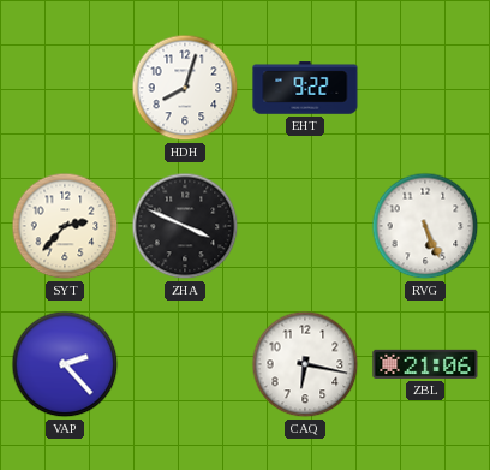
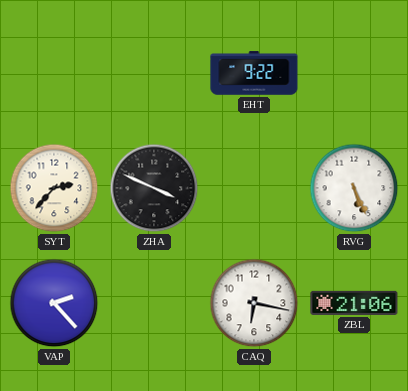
HDH: 8:03 -> none
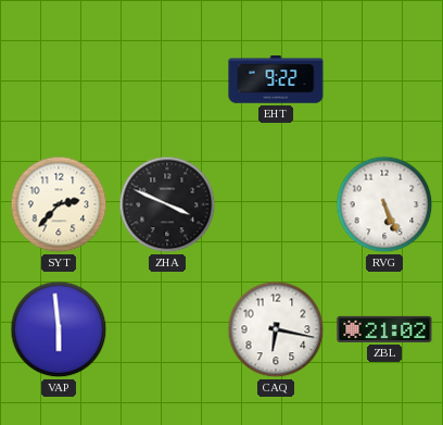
VAP: 2:23 -> 5:59
ZBL: 21:06 -> 21:02
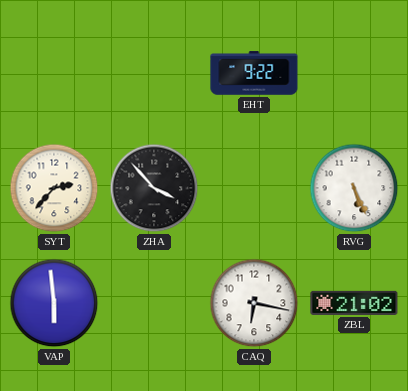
ZHA: 3:49 -> 3:53
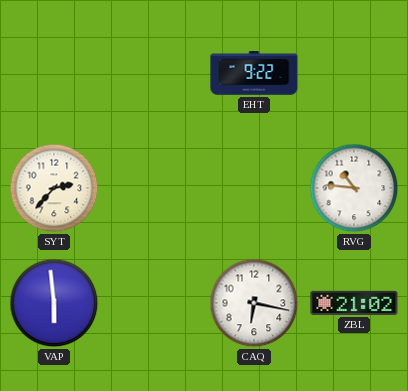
ZHA: 3:53 -> none
RVG: 5:26 -> 10:46
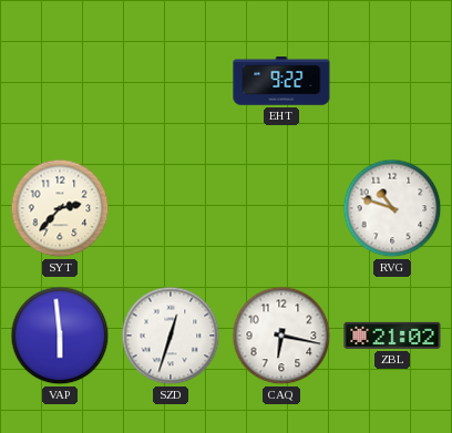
RVG: 10:46 -> 10:48
SZD: none -> 12:33
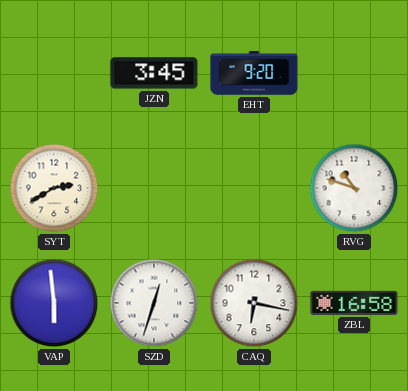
JZN: none -> 3:45
EHT: 9:22 -> 9:20
SYT: 2:37 -> 2:40
ZBL: 21:02 -> 16:58
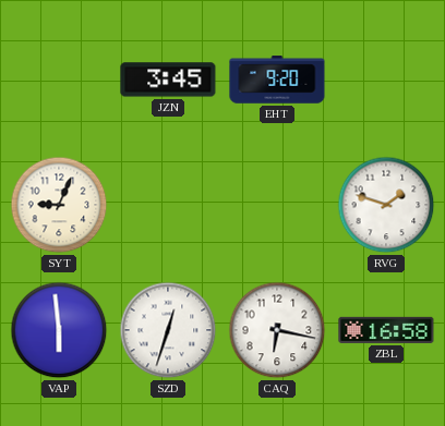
SYT: 2:40 -> 9:04
RVG: 10:48 -> 1:48
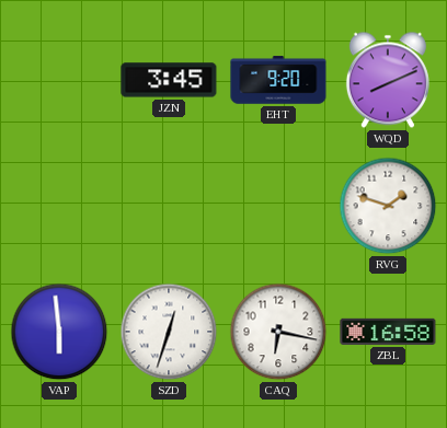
WQD: none -> 8:11
SYT: 9:04 -> none
